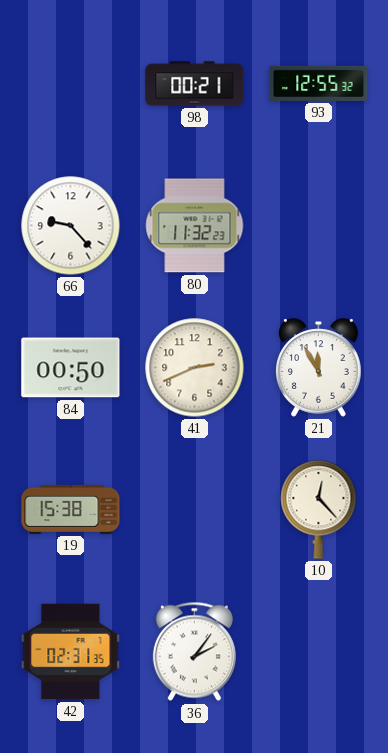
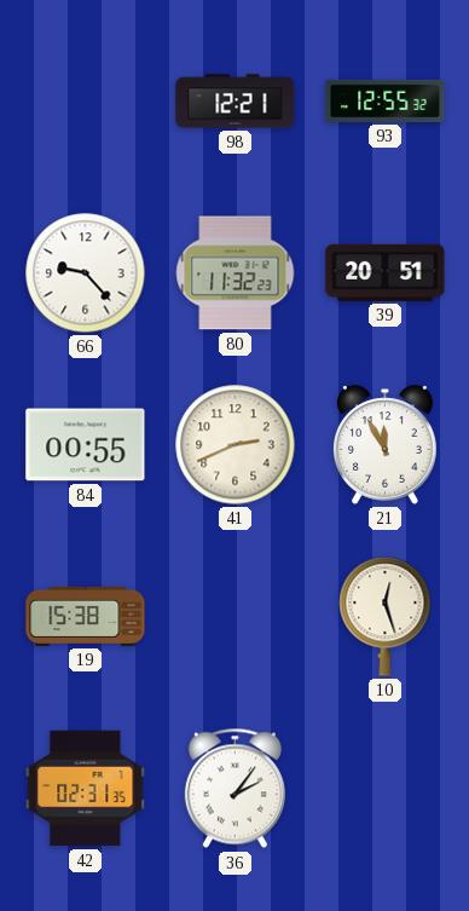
98: 00:21 -> 12:21
39: none -> 20:51
84: 00:50 -> 00:55
10: 12:23 -> 12:27
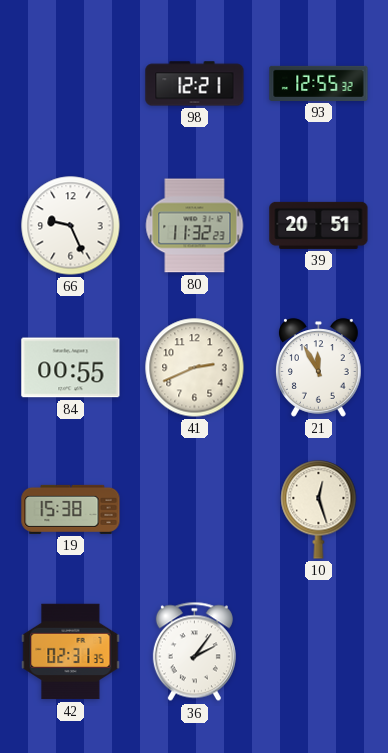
66: 9:23 -> 9:26
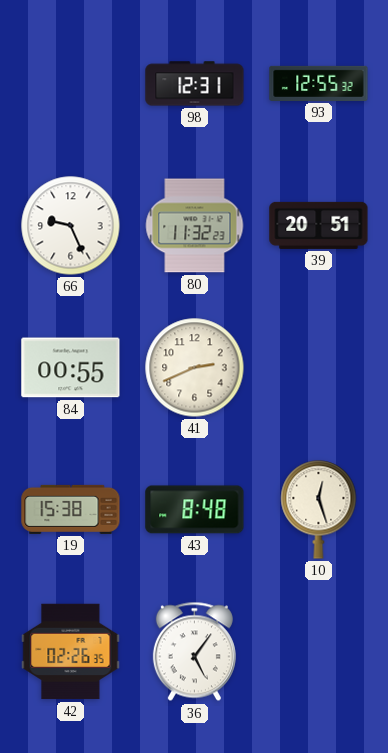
98: 12:21 -> 12:31
21: 11:55 -> none
43: none -> 8:48
42: 02:31 -> 02:26
36: 2:06 -> 5:06
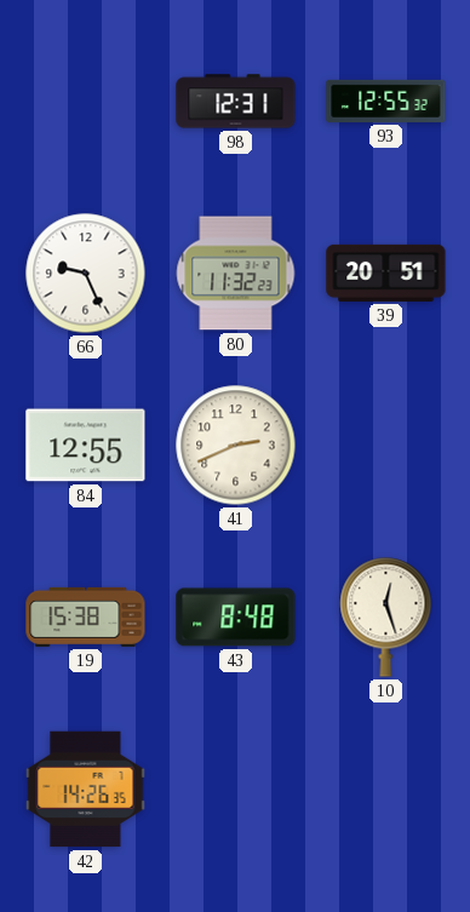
84: 00:55 -> 12:55
42: 02:26 -> 14:26
36: 5:06 -> none
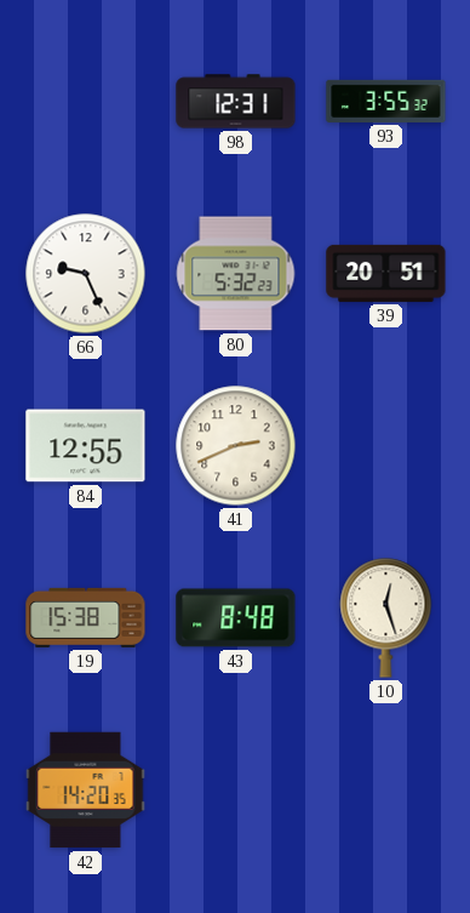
93: 12:55 -> 3:55
80: 11:32 -> 5:32
42: 14:26 -> 14:20
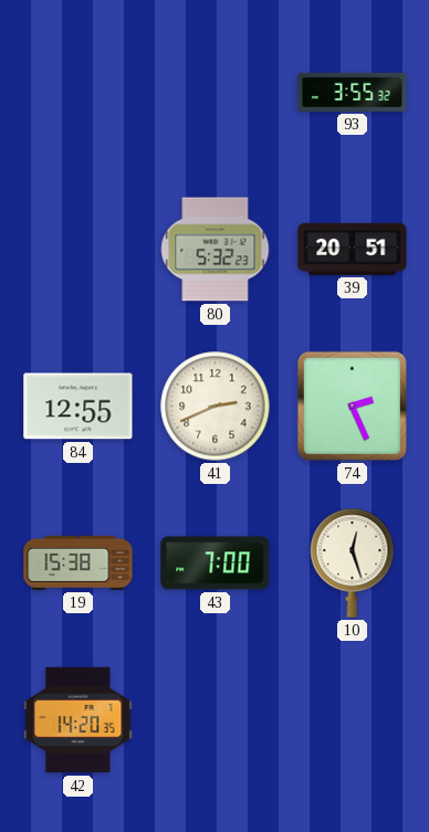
98: 12:31 -> none
66: 9:26 -> none
74: none -> 2:26
43: 8:48 -> 7:00
